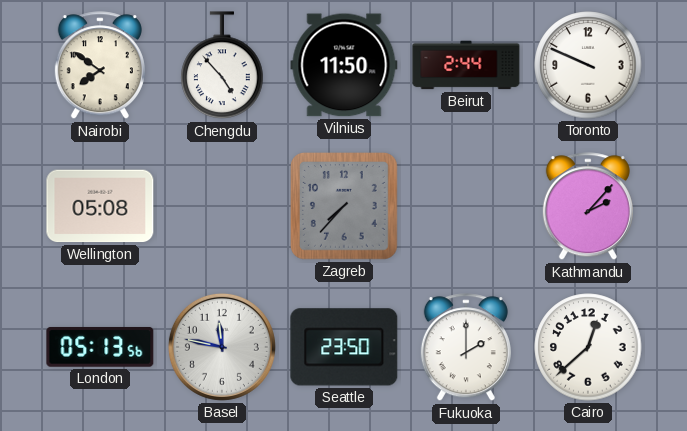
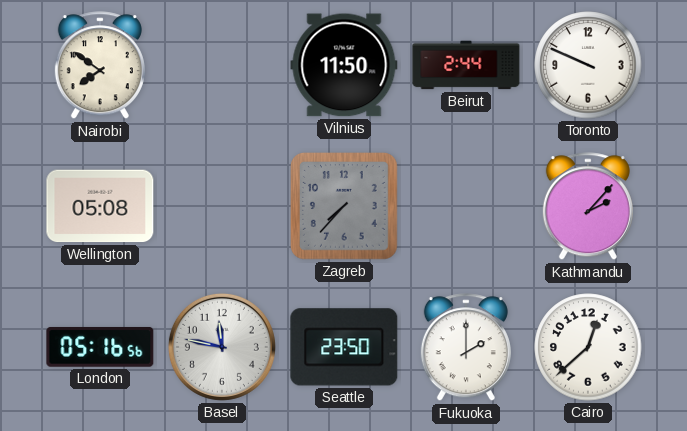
Chengdu: 4:53 -> none
London: 05:13 -> 05:16
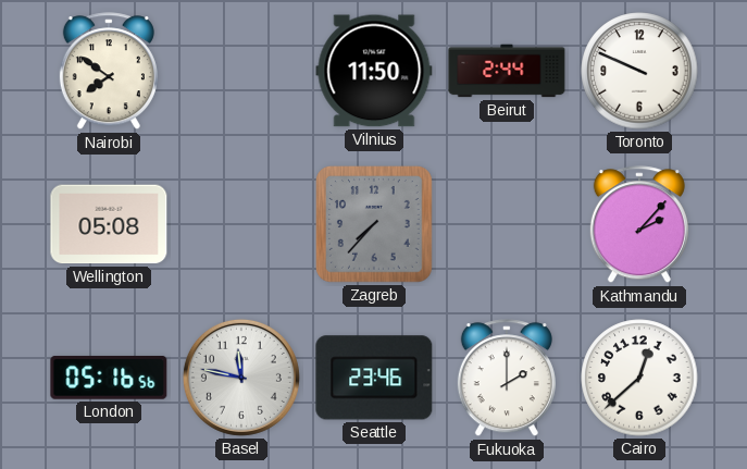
Seattle: 23:50 -> 23:46
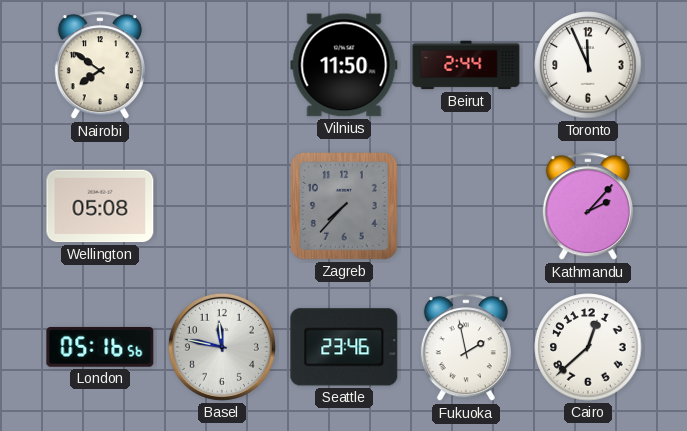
Toronto: 9:49 -> 11:56
Fukuoka: 2:00 -> 1:58
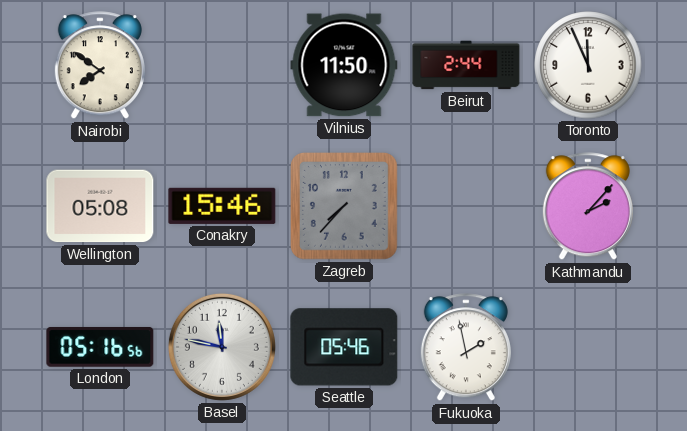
Conakry: none -> 15:46
Seattle: 23:46 -> 05:46
Cairo: 12:38 -> none
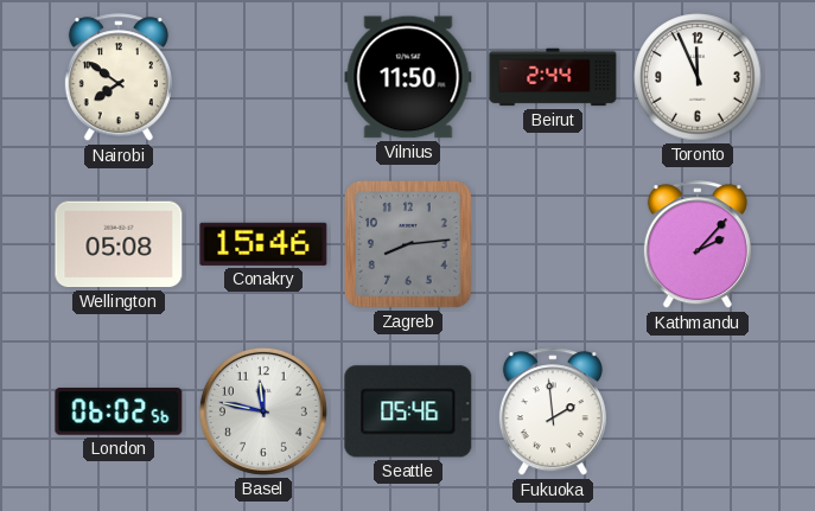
Zagreb: 7:37 -> 8:14
London: 05:16 -> 06:02
Fukuoka: 1:58 -> 1:59
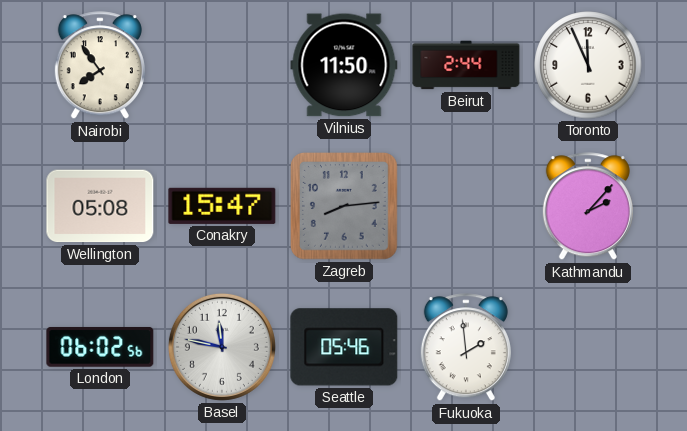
Nairobi: 7:51 -> 7:54
Conakry: 15:46 -> 15:47
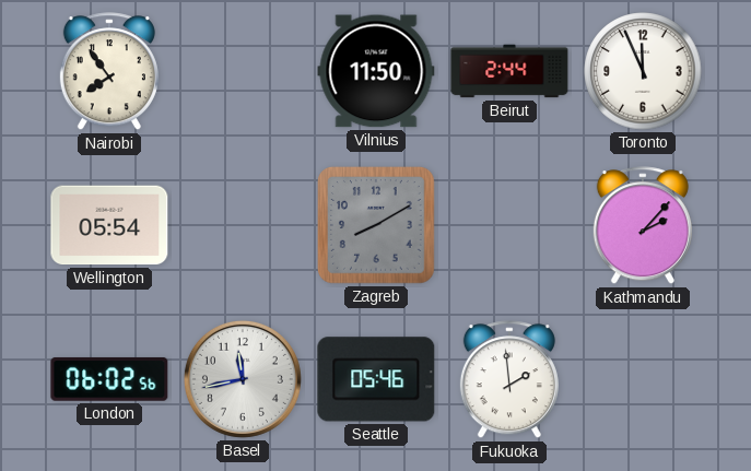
Wellington: 05:08 -> 05:54
Conakry: 15:47 -> none
Zagreb: 8:14 -> 8:10
Basel: 11:47 -> 11:43
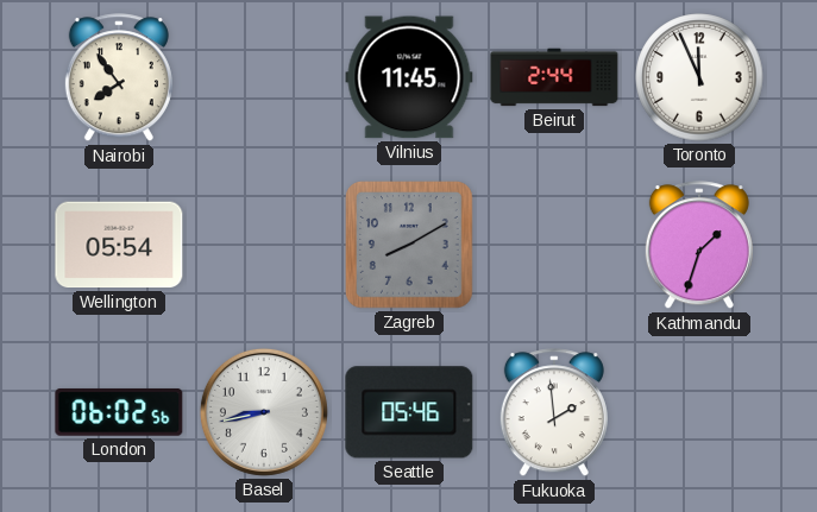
Vilnius: 11:50 -> 11:45
Kathmandu: 2:07 -> 1:33
Basel: 11:43 -> 8:43
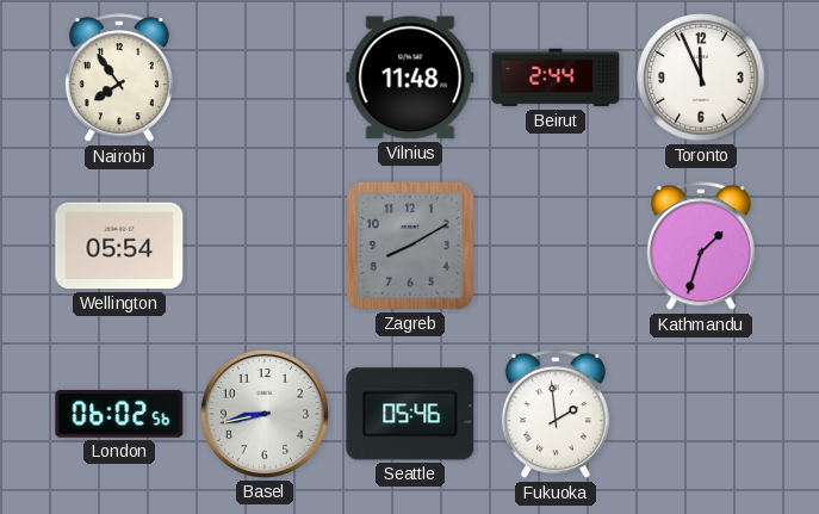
Vilnius: 11:45 -> 11:48
